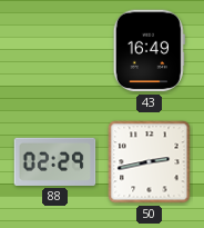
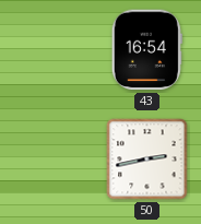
43: 16:49 -> 16:54
88: 02:29 -> none
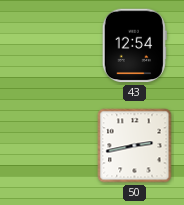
43: 16:54 -> 12:54
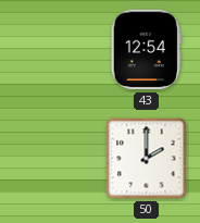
50: 2:43 -> 2:00
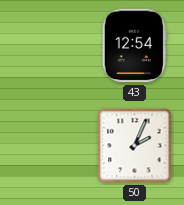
50: 2:00 -> 2:04
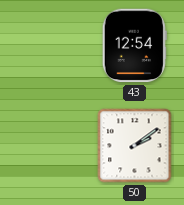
50: 2:04 -> 2:09
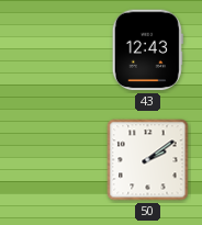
43: 12:54 -> 12:43
